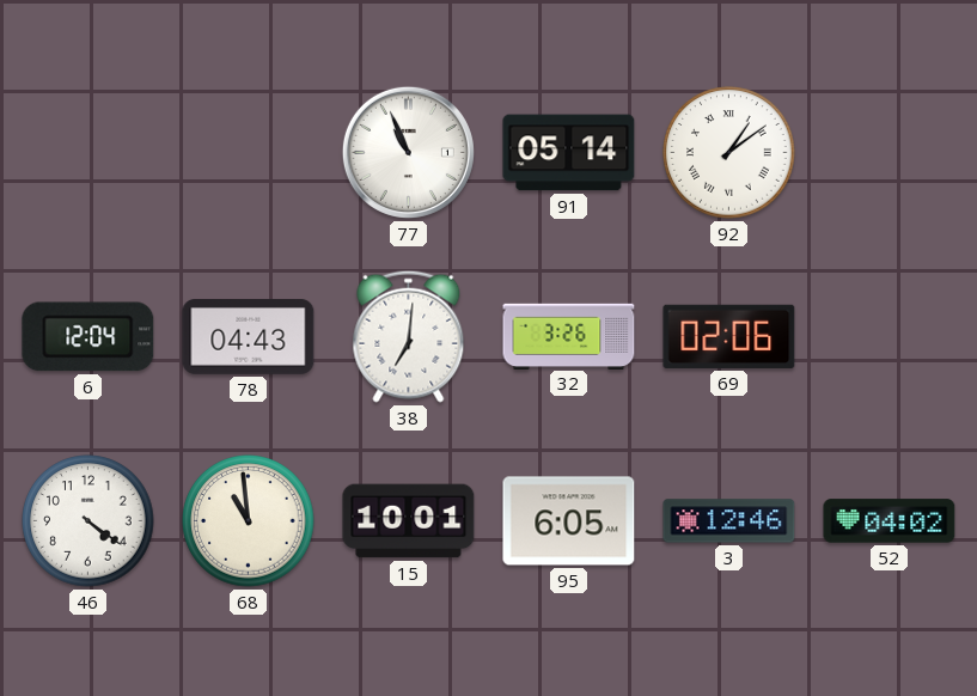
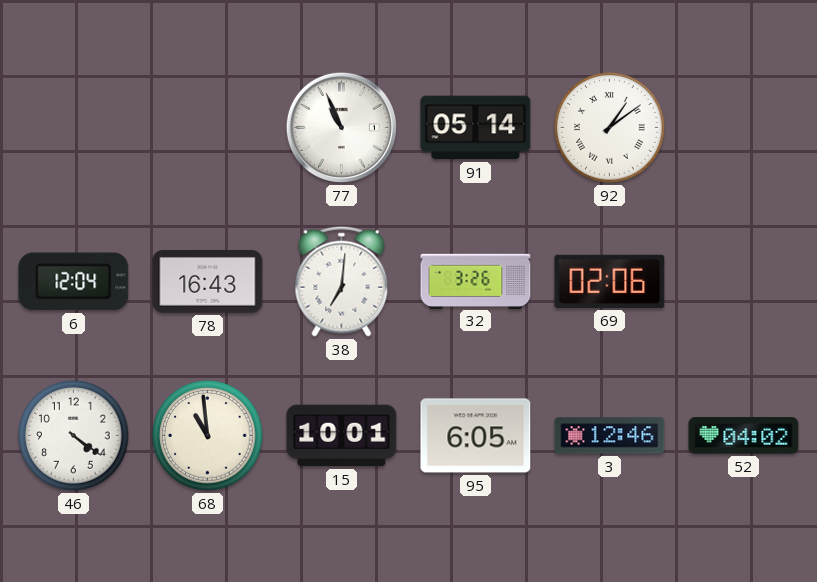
78: 04:43 -> 16:43
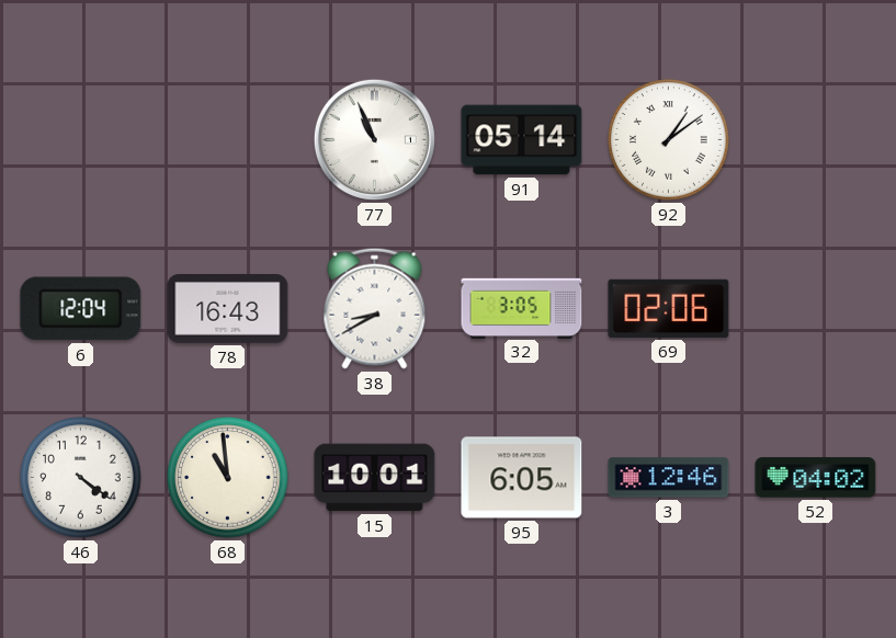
38: 7:01 -> 8:40
32: 3:26 -> 3:05
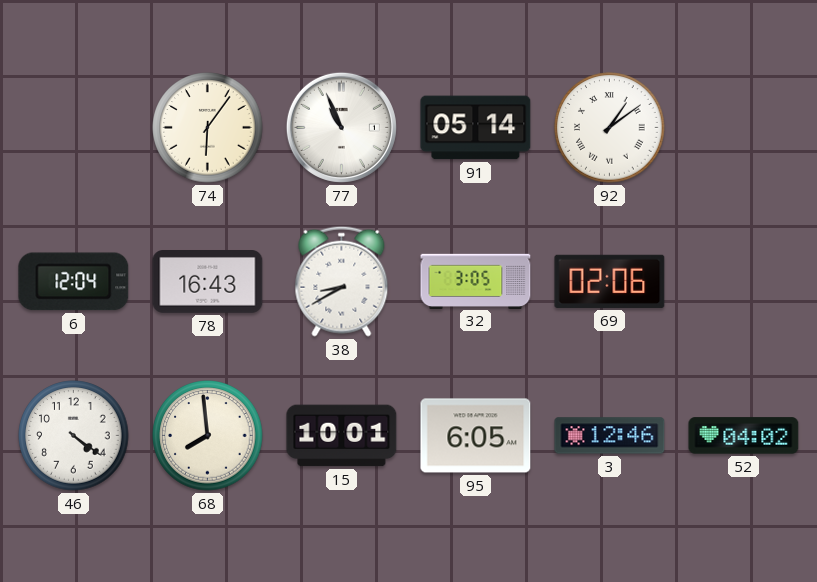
74: none -> 6:06
68: 10:59 -> 7:59
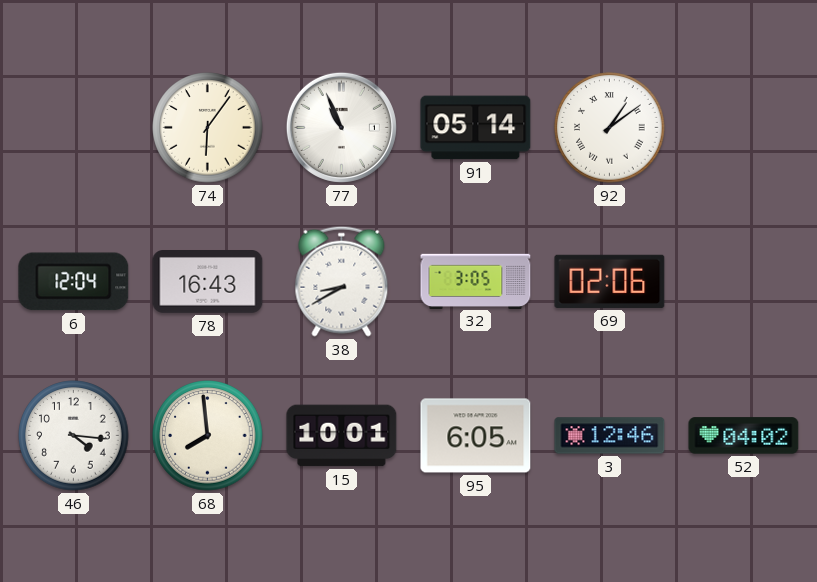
46: 4:21 -> 4:16
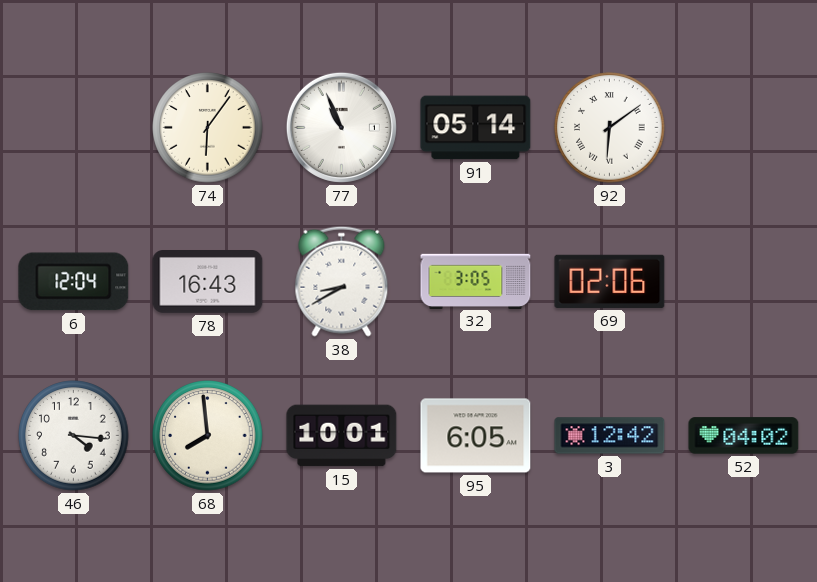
92: 1:09 -> 6:09
3: 12:46 -> 12:42
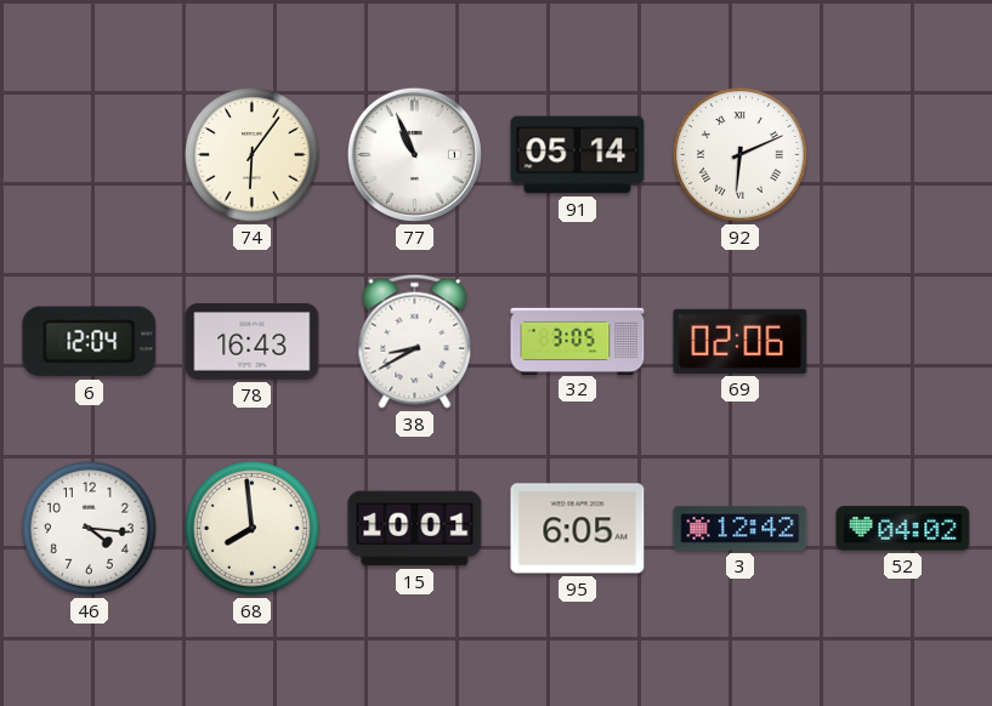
92: 6:09 -> 6:11
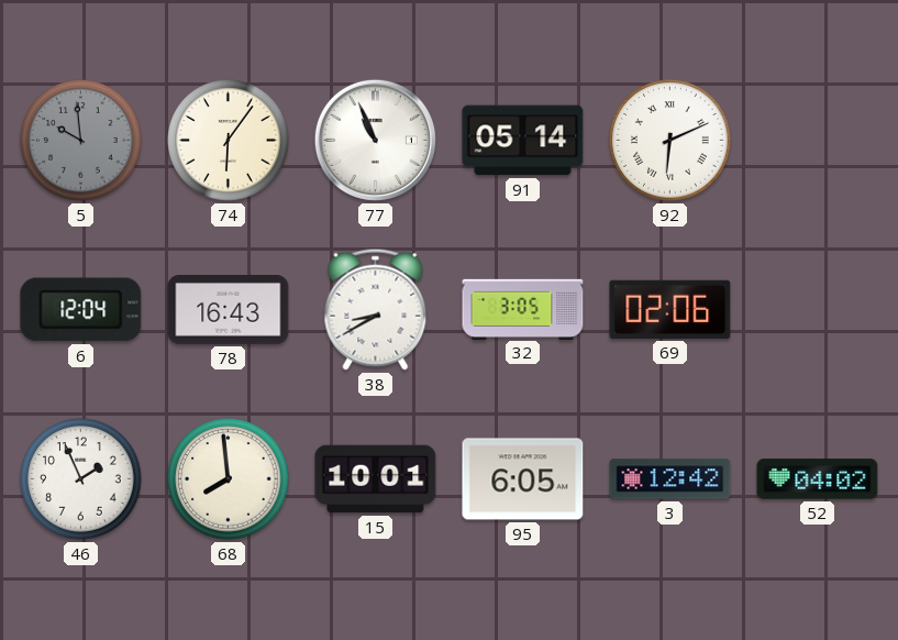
5: none -> 9:59
46: 4:16 -> 1:56
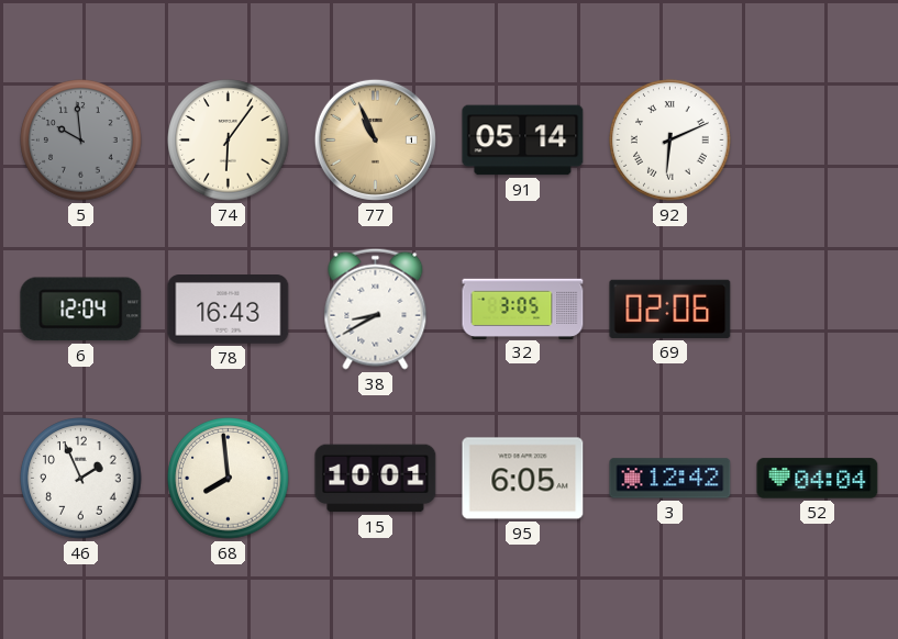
77 dial: white -> champagne
52: 04:02 -> 04:04
